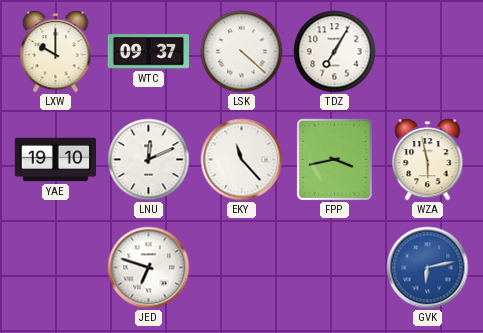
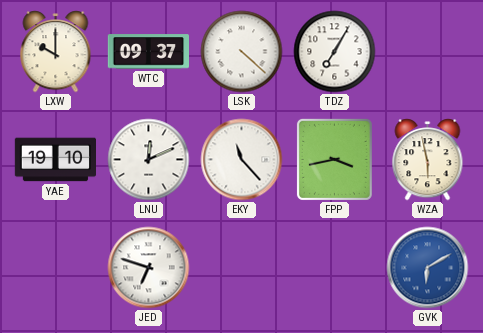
GVK: 6:13 -> 6:10
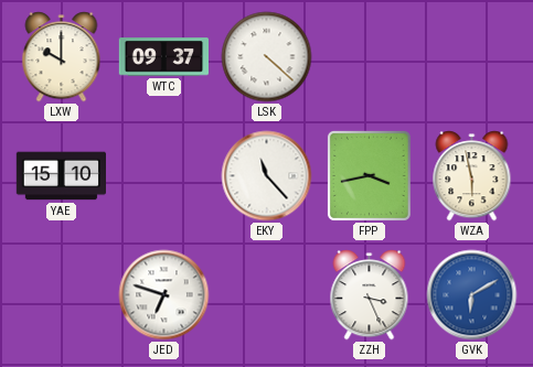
TDZ: 7:05 -> none
YAE: 19:10 -> 15:10
LNU: 12:11 -> none
ZZH: none -> 3:26
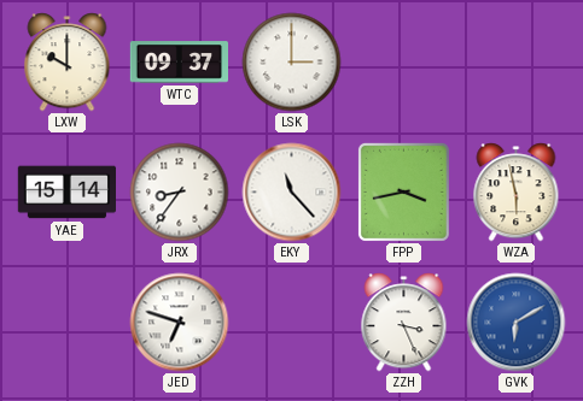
LSK: 4:22 -> 3:00
YAE: 15:10 -> 15:14
JRX: none -> 8:36
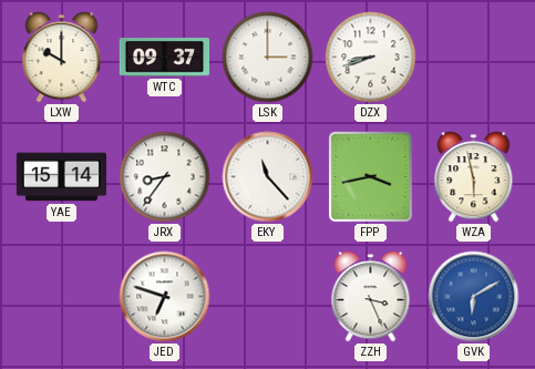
DZX: none -> 8:42
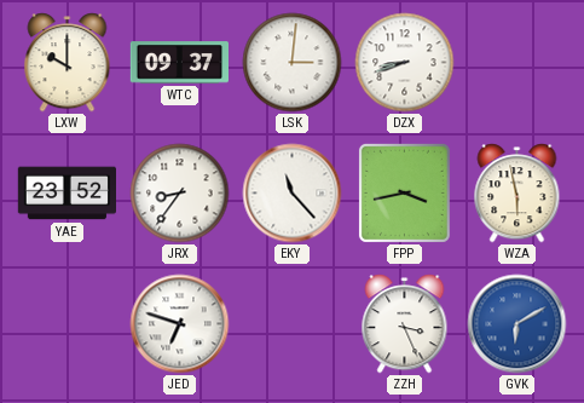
LSK: 3:00 -> 3:01
YAE: 15:14 -> 23:52
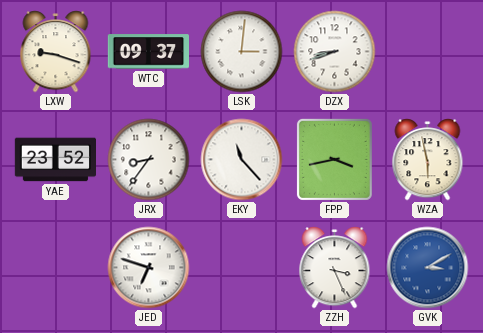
LXW: 10:00 -> 9:18
GVK: 6:10 -> 3:10
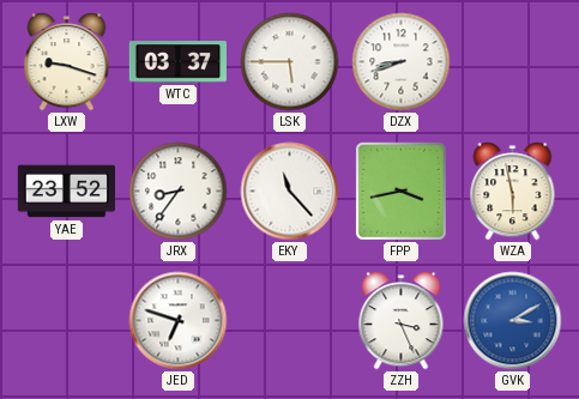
WTC: 09:37 -> 03:37
LSK: 3:01 -> 5:45
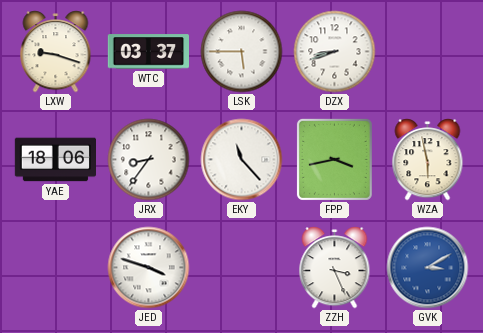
YAE: 23:52 -> 18:06
JED: 6:48 -> 3:48
